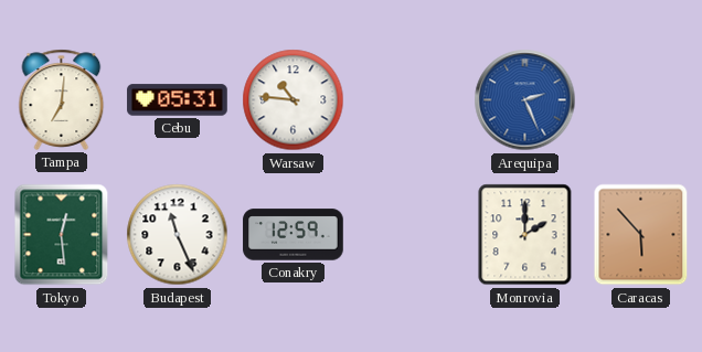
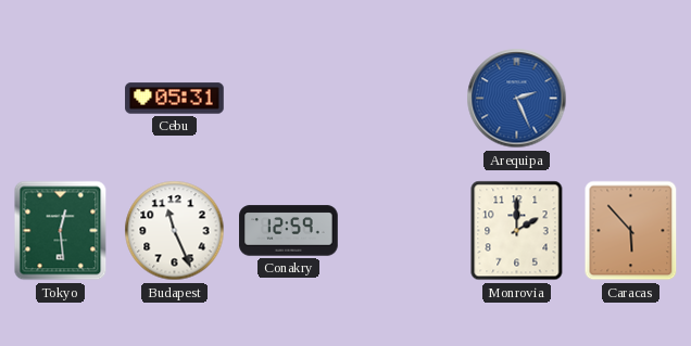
Tampa: 7:01 -> none
Warsaw: 10:46 -> none
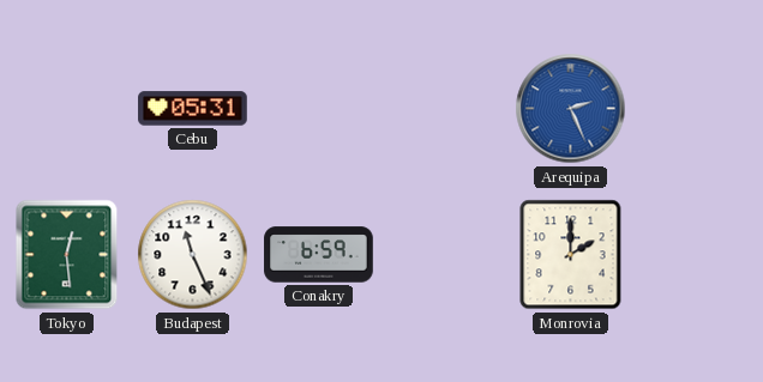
Conakry: 12:59 -> 6:59
Caracas: 5:53 -> none
